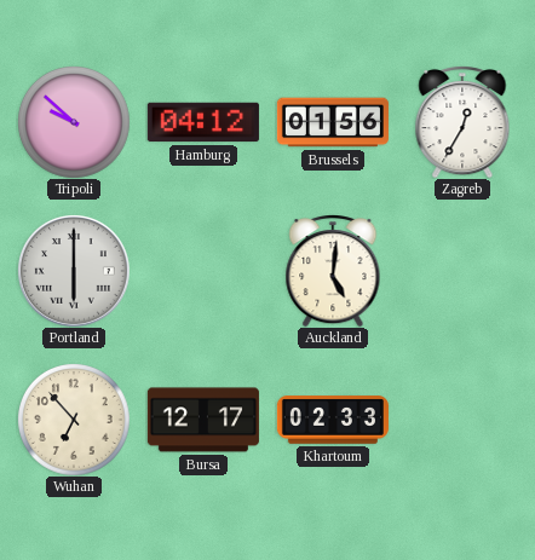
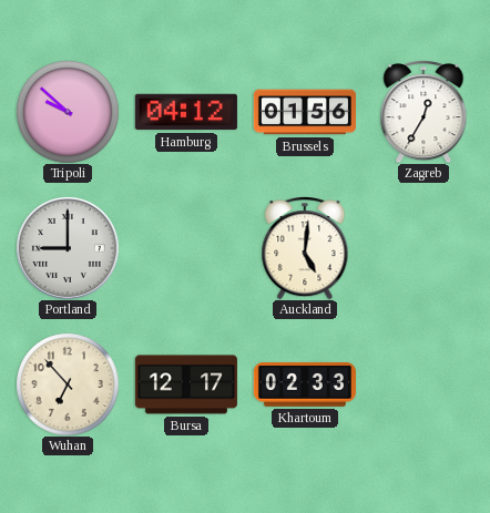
Portland: 6:00 -> 9:00
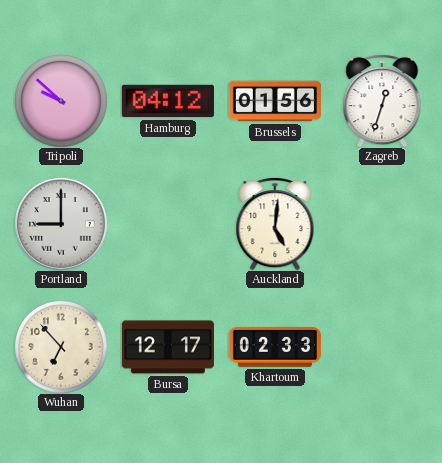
Zagreb: 12:35 -> 12:33
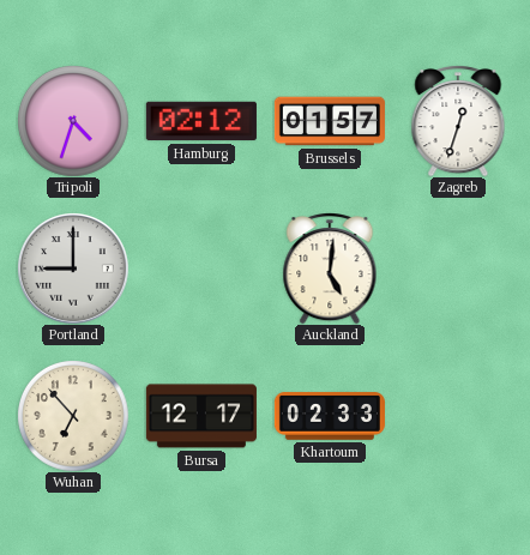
Tripoli: 9:52 -> 4:33
Hamburg: 04:12 -> 02:12
Brussels: 01:56 -> 01:57
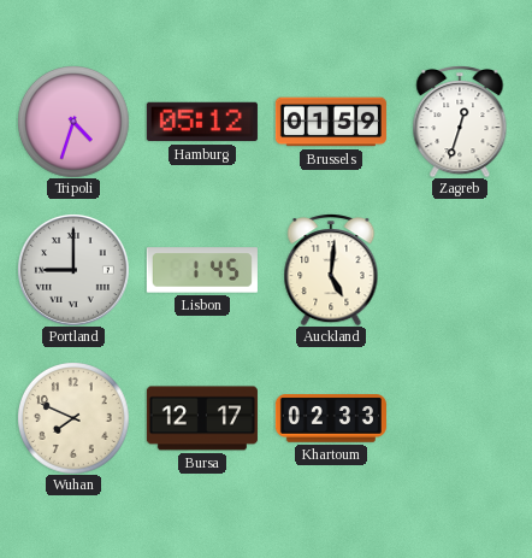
Hamburg: 02:12 -> 05:12
Brussels: 01:57 -> 01:59
Lisbon: none -> 1:45
Wuhan: 6:53 -> 7:49
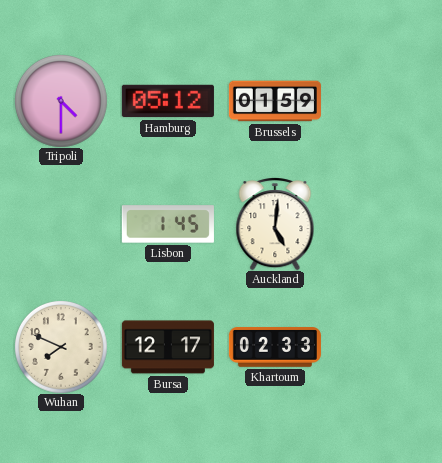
Tripoli: 4:33 -> 4:30
Zagreb: 12:33 -> none
Portland: 9:00 -> none
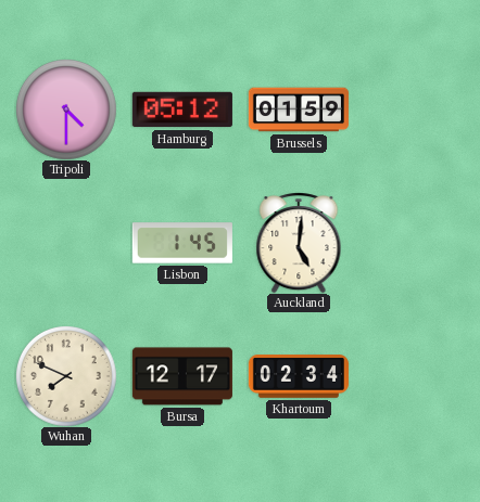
Khartoum: 02:33 -> 02:34
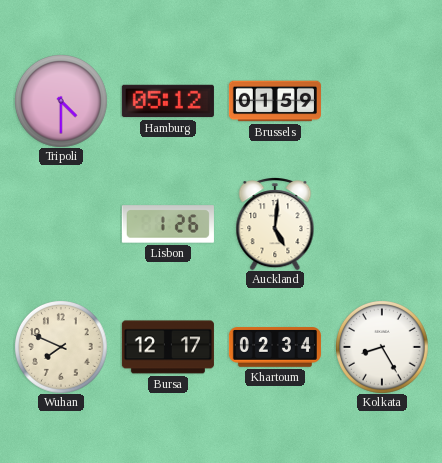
Lisbon: 1:45 -> 1:26
Kolkata: none -> 8:25
